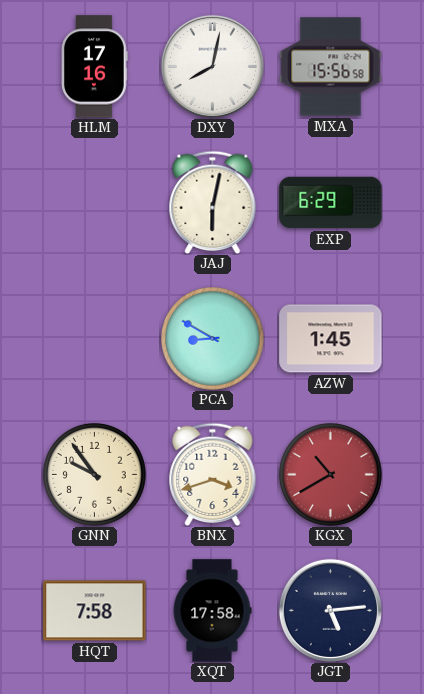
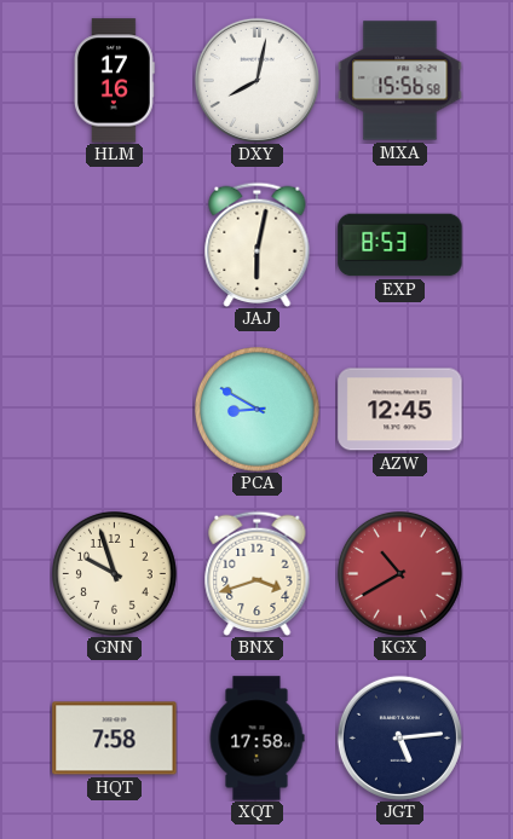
EXP: 6:29 -> 8:53
AZW: 1:45 -> 12:45
GNN: 9:54 -> 9:57
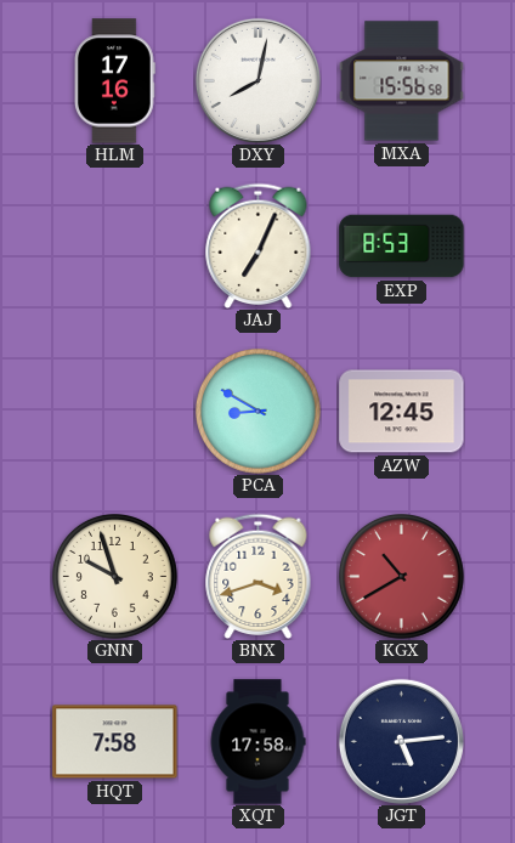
JAJ: 6:02 -> 7:04
